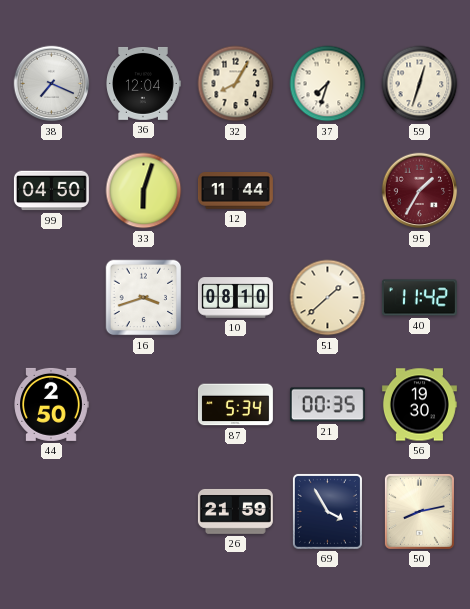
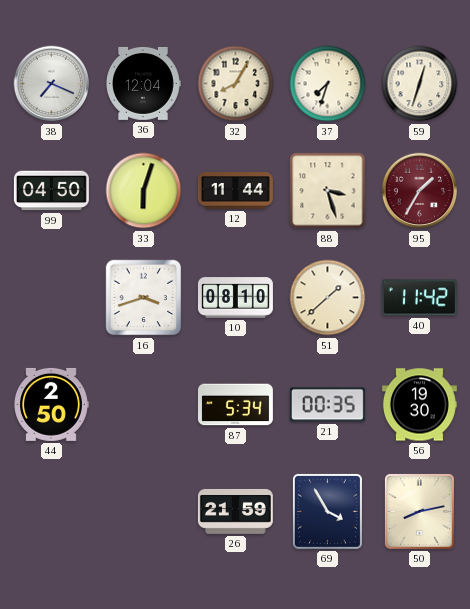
88: none -> 3:27
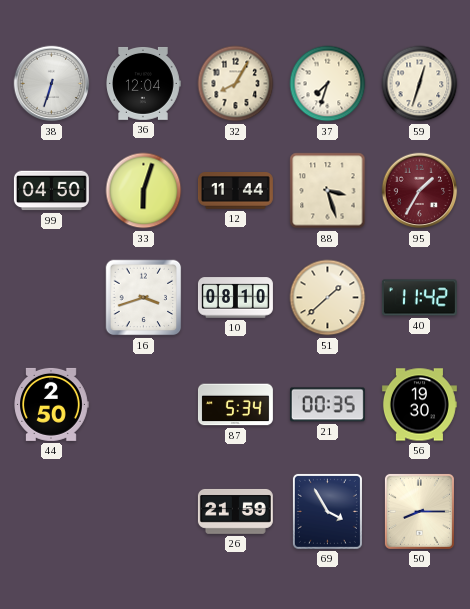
38: 7:19 -> 6:33
50: 8:13 -> 8:15
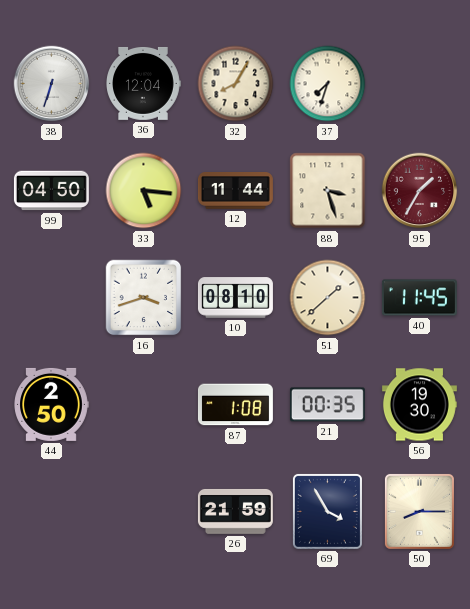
59: 12:33 -> none
33: 6:03 -> 5:16
40: 11:42 -> 11:45
87: 5:34 -> 1:08
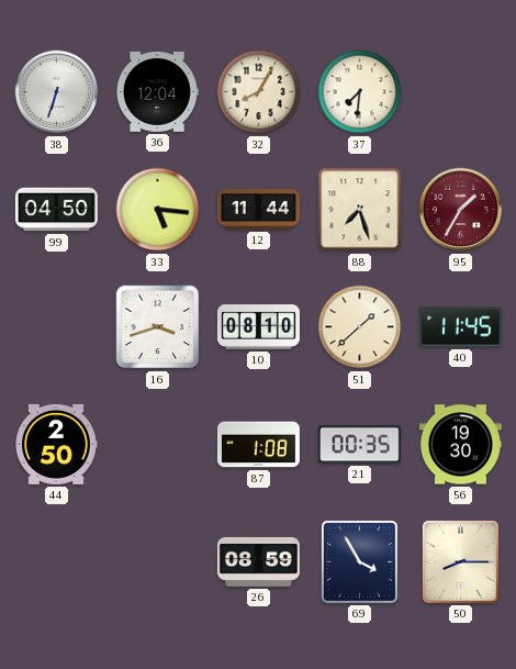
37: 7:33 -> 7:31
88: 3:27 -> 7:27
26: 21:59 -> 08:59
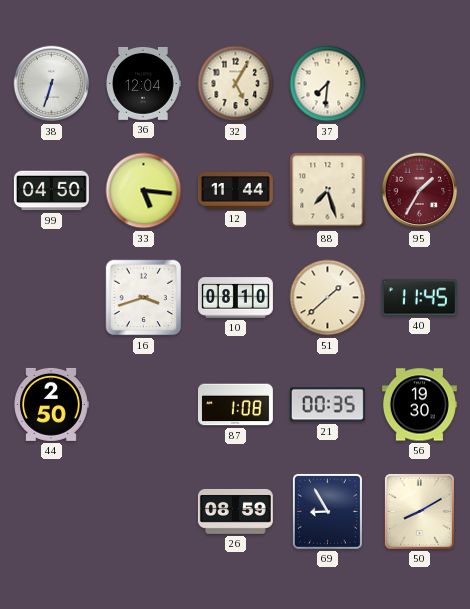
32: 8:05 -> 5:05
69: 3:55 -> 8:55
50: 8:15 -> 8:10
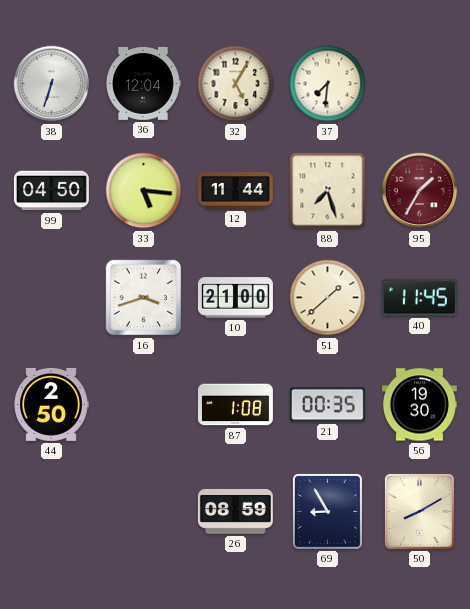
10: 08:10 -> 21:00
